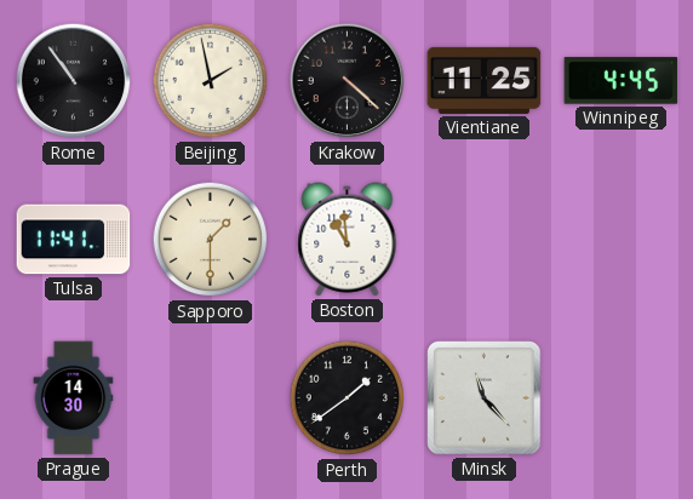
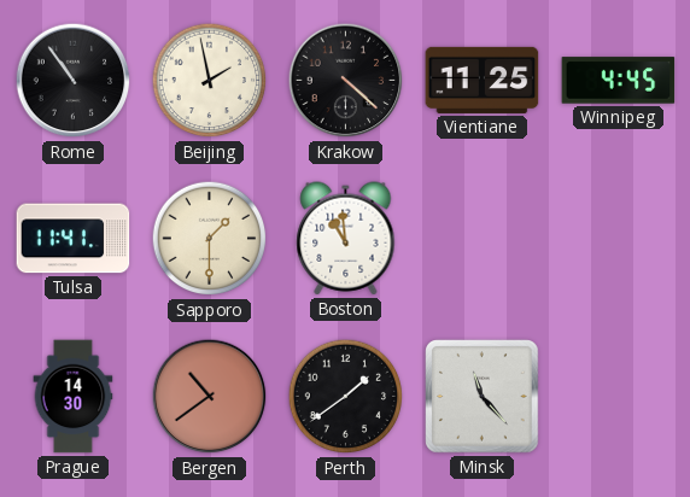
Bergen: none -> 10:39
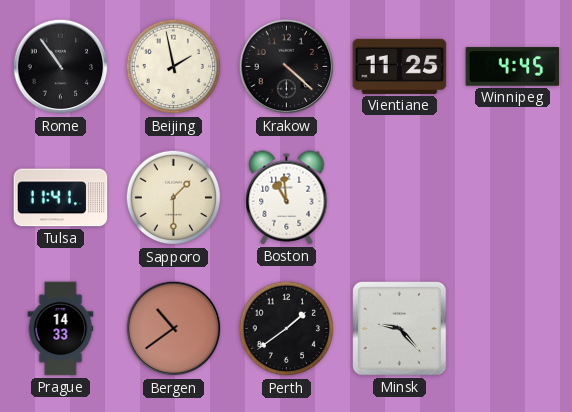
Prague: 14:30 -> 14:33
Minsk: 11:23 -> 9:23
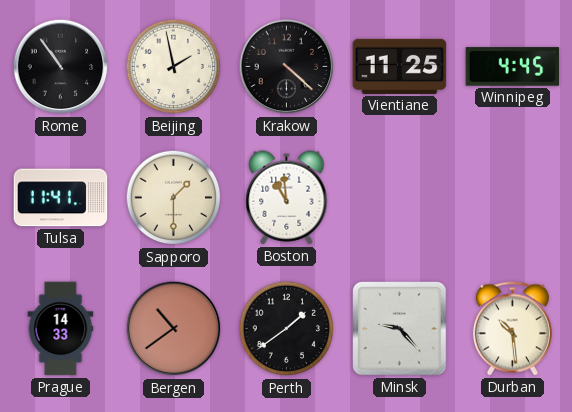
Durban: none -> 10:29
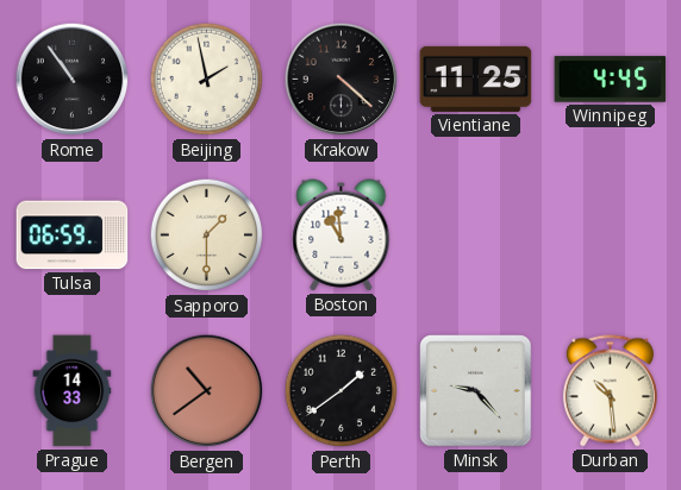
Tulsa: 11:41 -> 06:59
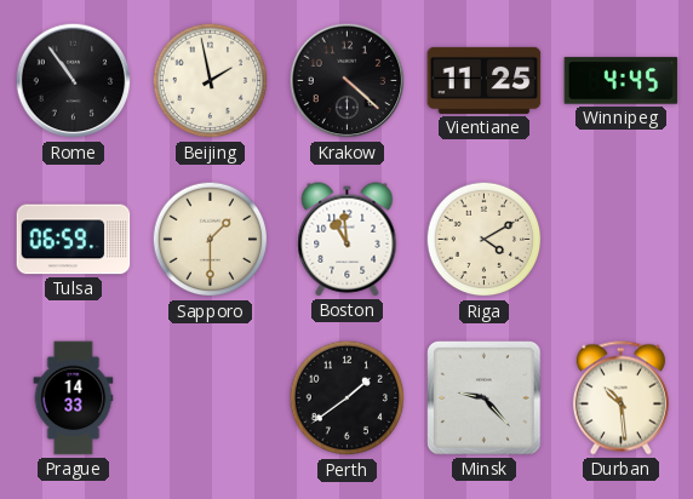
Riga: none -> 4:10
Bergen: 10:39 -> none
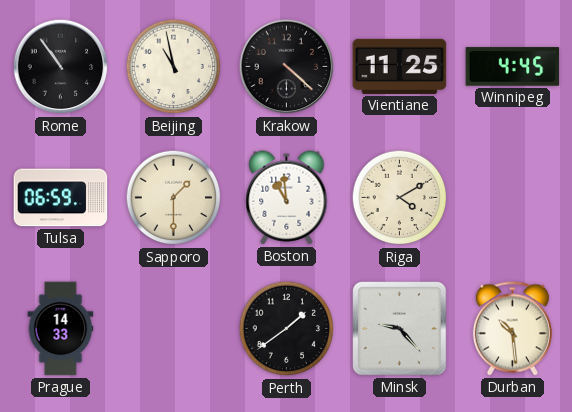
Beijing: 1:58 -> 10:58
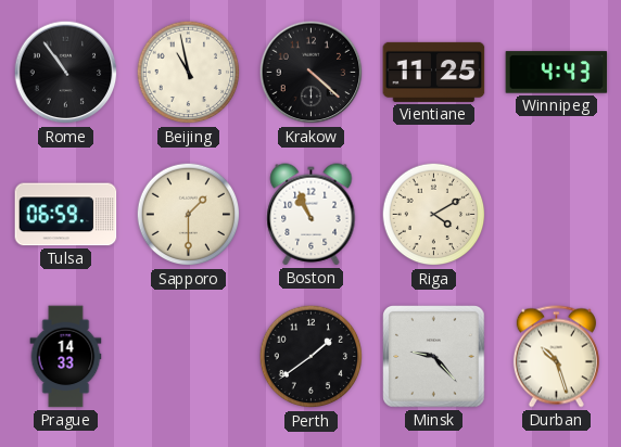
Winnipeg: 4:45 -> 4:43
Boston: 10:59 -> 10:56
Durban: 10:29 -> 10:27
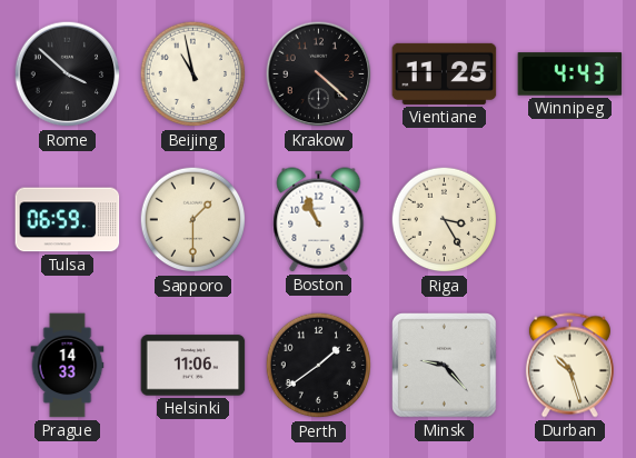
Rome: 10:54 -> 3:52
Riga: 4:10 -> 3:25
Helsinki: none -> 11:06
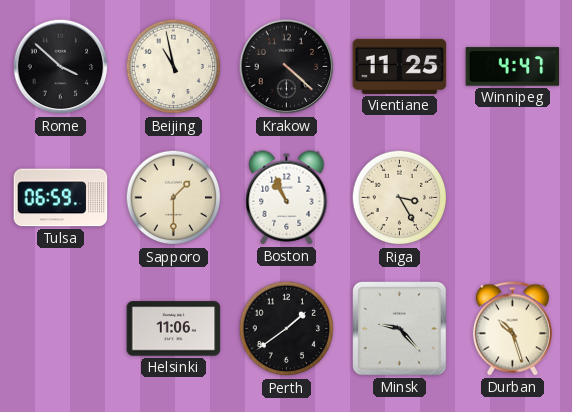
Winnipeg: 4:43 -> 4:47
Prague: 14:33 -> none
